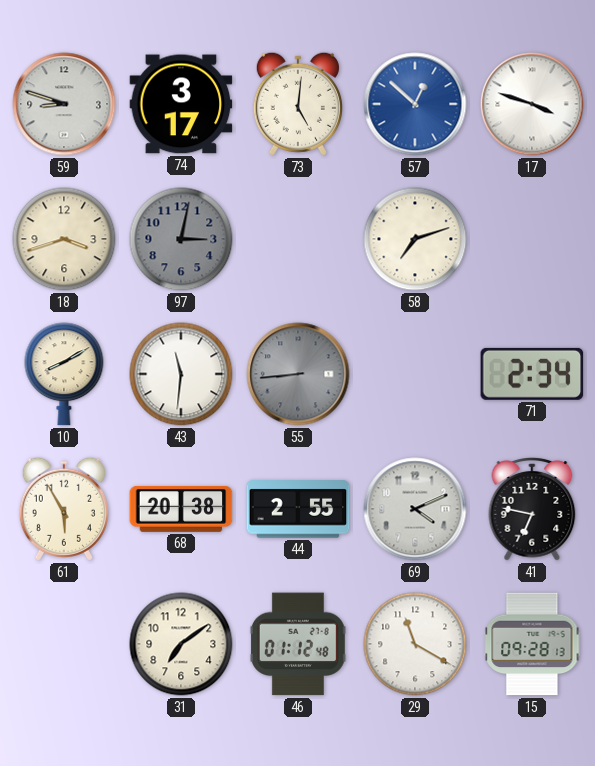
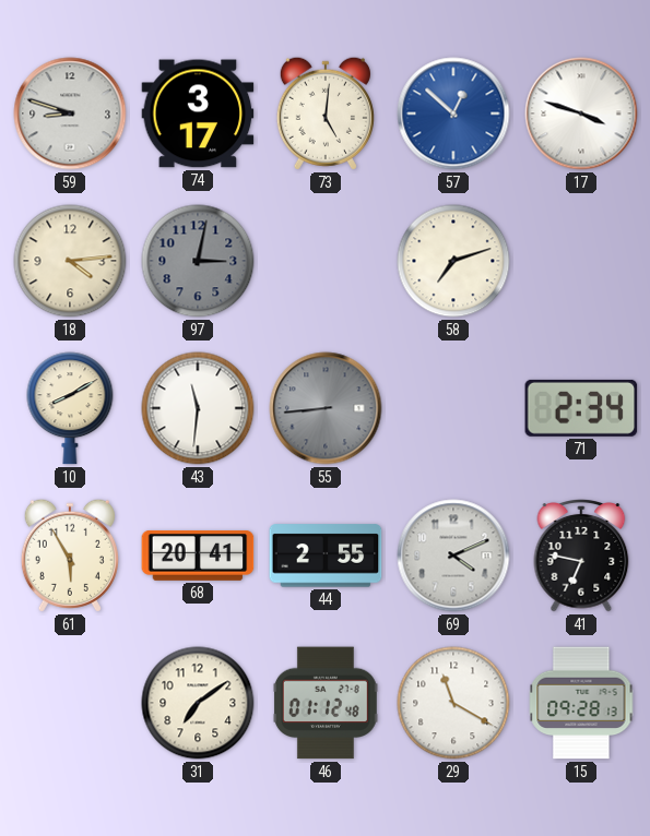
18: 3:42 -> 4:14
68: 20:38 -> 20:41
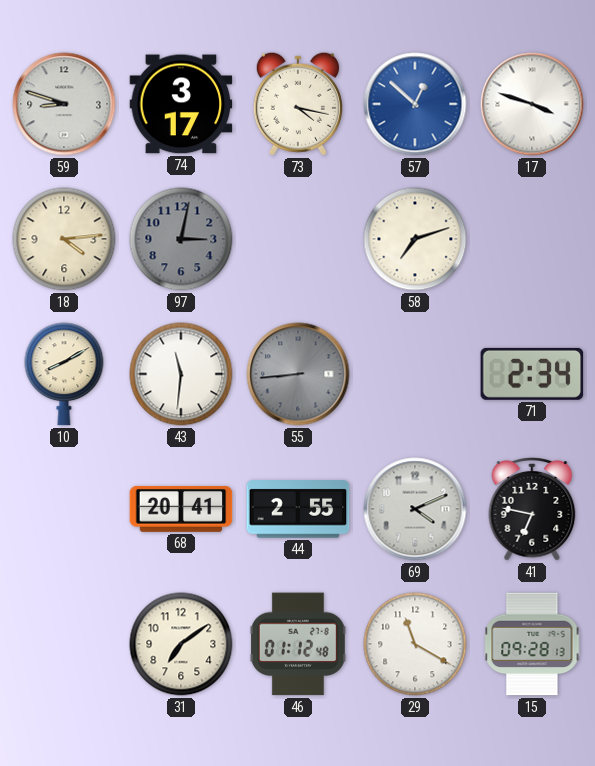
73: 5:01 -> 4:17
61: 5:55 -> none
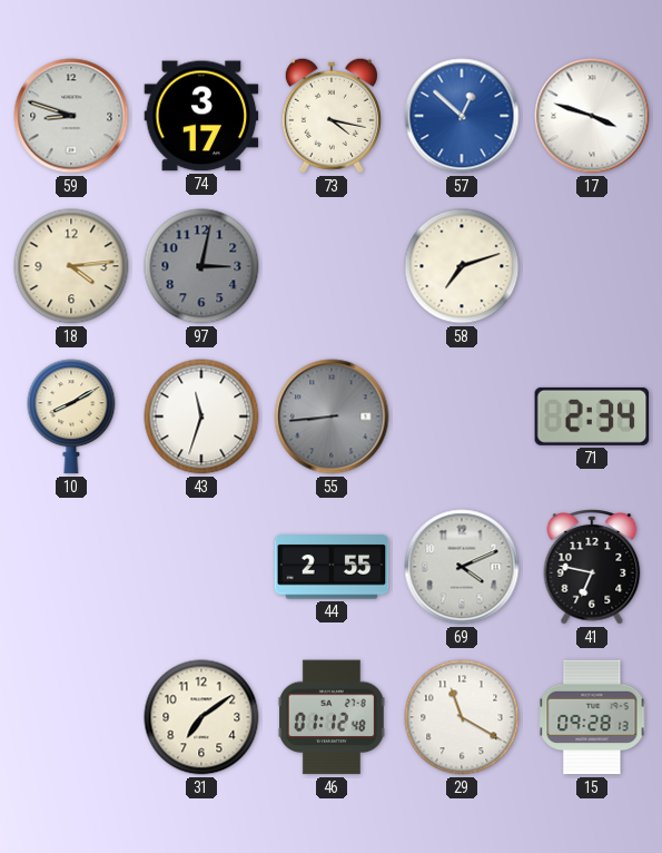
43: 11:31 -> 11:33
68: 20:41 -> none
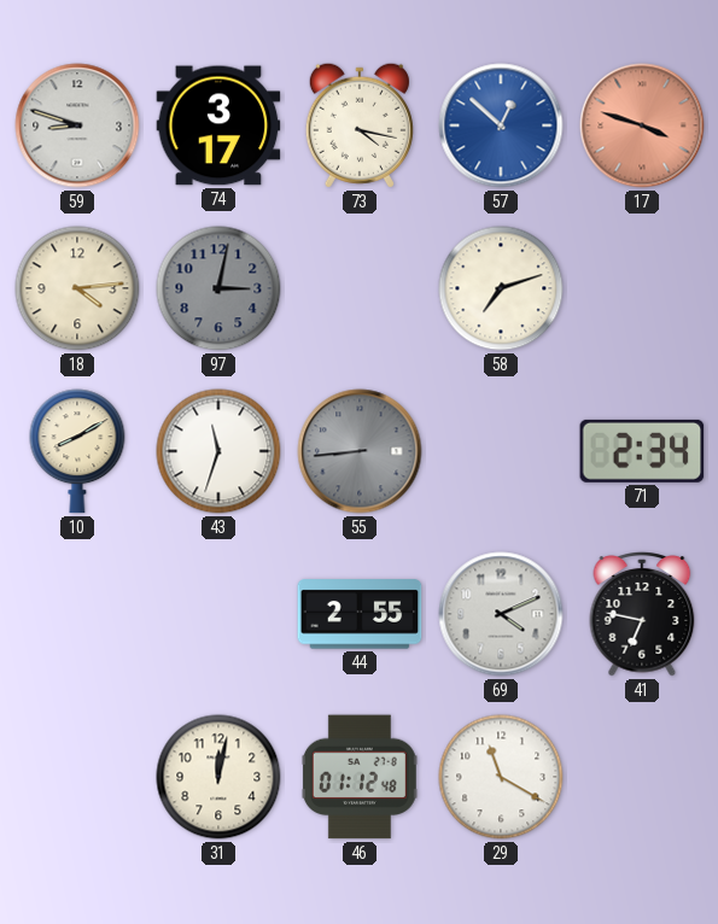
17 dial: white -> salmon
31: 7:09 -> 12:02
15: 09:28 -> none
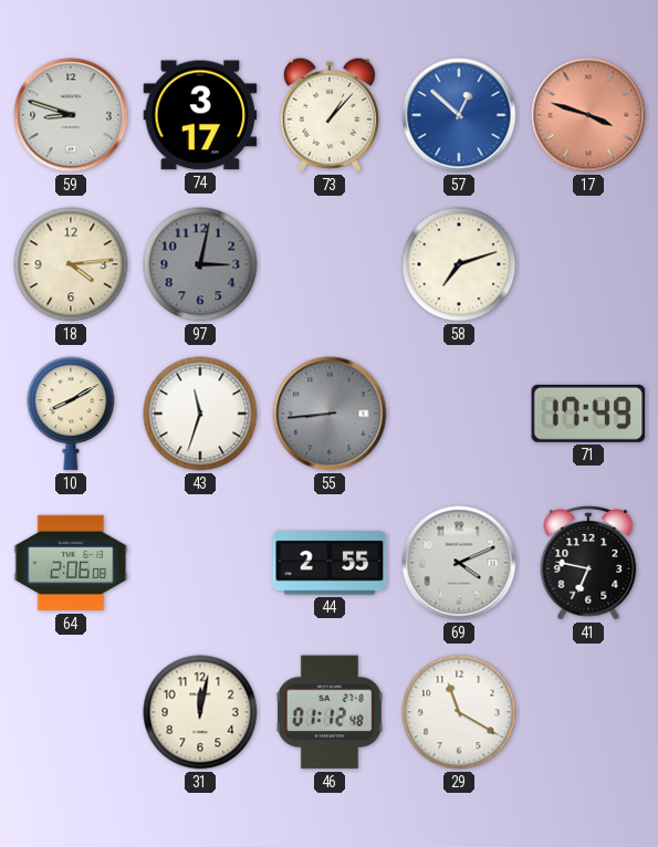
73: 4:17 -> 1:07
71: 2:34 -> 17:49
64: none -> 2:06
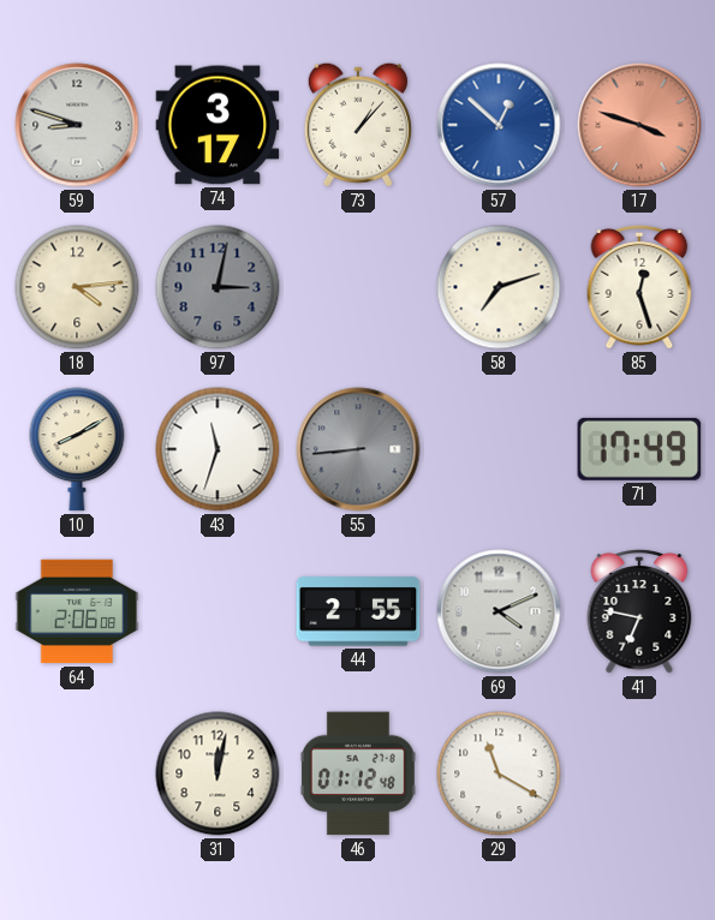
85: none -> 12:27
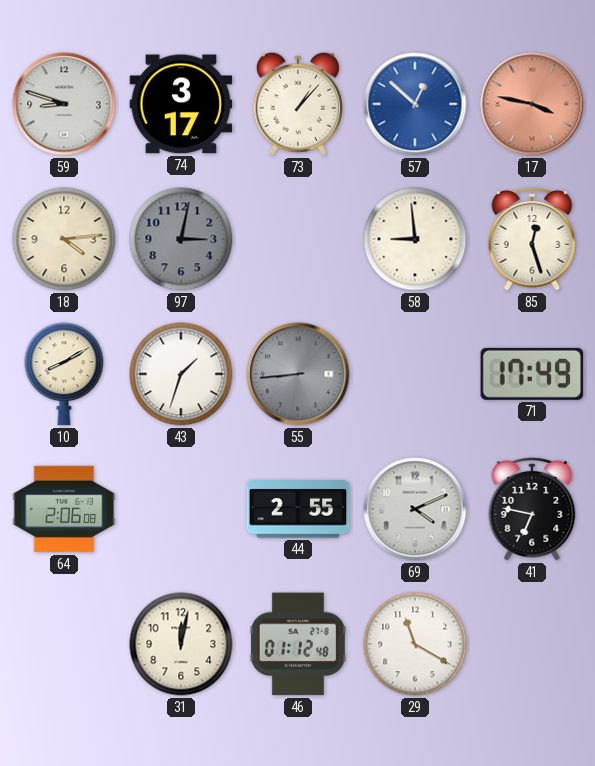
17: 3:48 -> 3:47
58: 7:12 -> 8:59
43: 11:33 -> 1:33
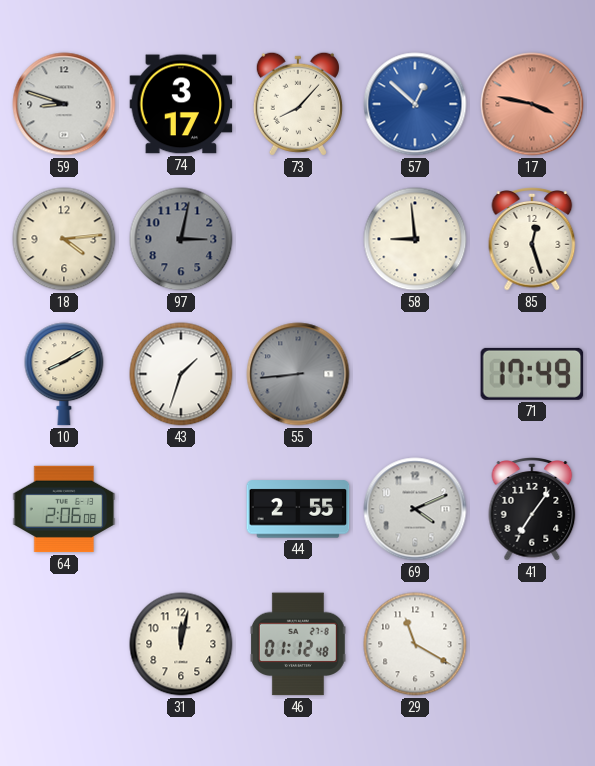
73: 1:07 -> 8:07
41: 6:47 -> 7:06
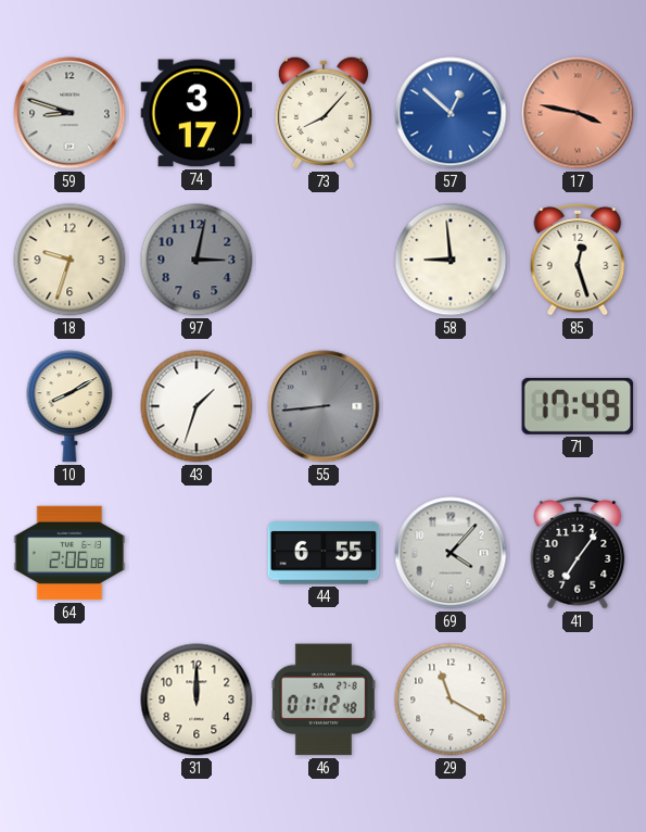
18: 4:14 -> 9:33
44: 2:55 -> 6:55
69: 4:11 -> 4:07
31: 12:02 -> 12:00
